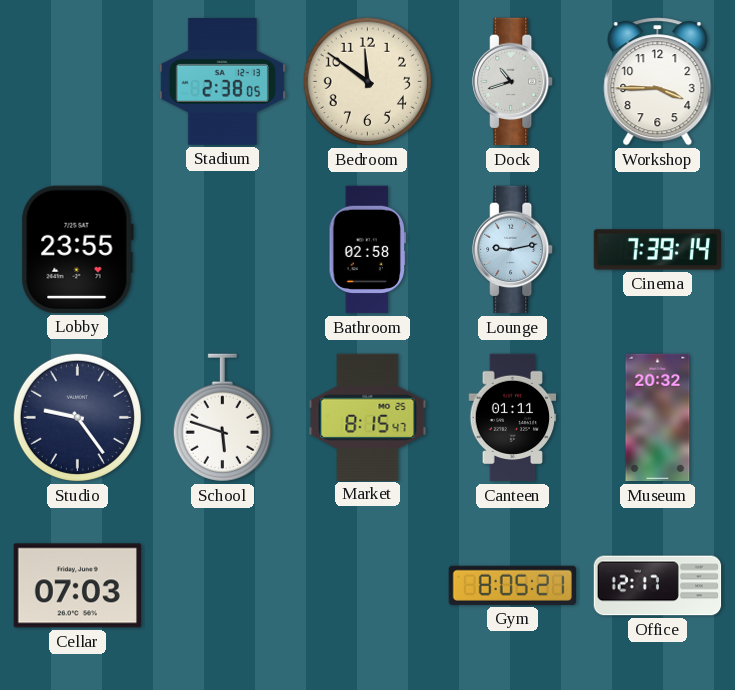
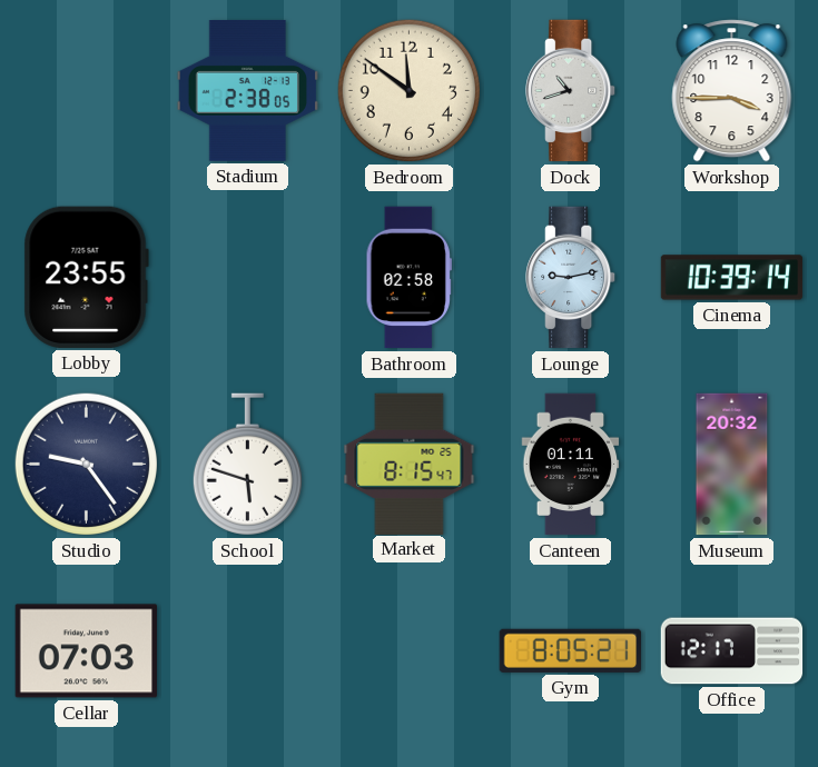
Cinema: 7:39 -> 10:39
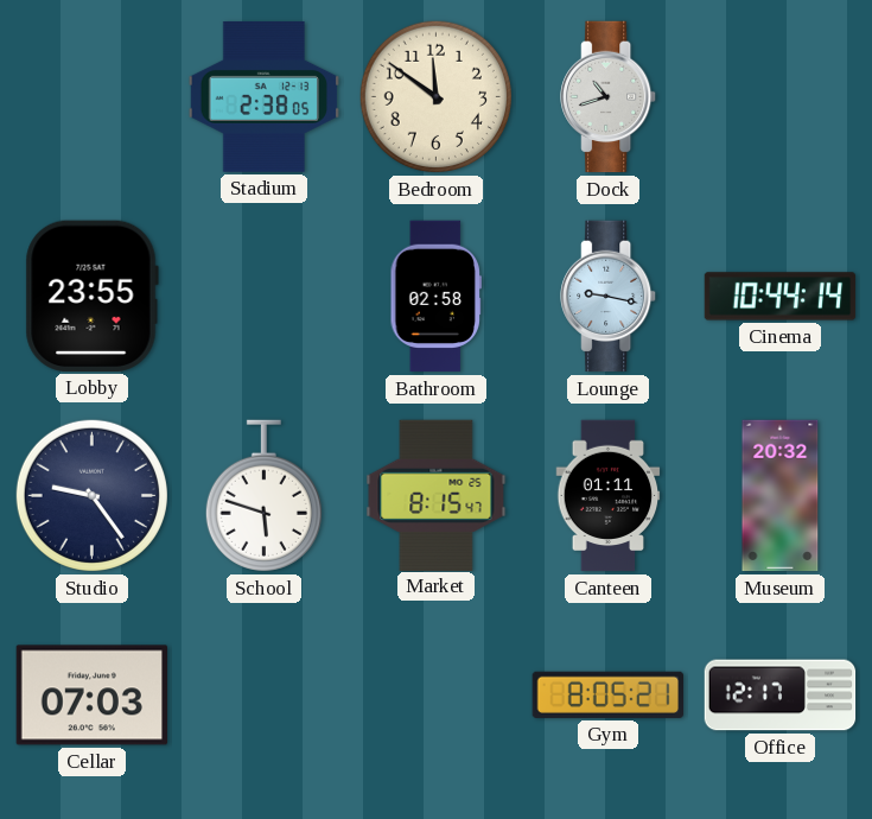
Workshop: 3:45 -> none
Lounge: 9:13 -> 9:17
Cinema: 10:39 -> 10:44
